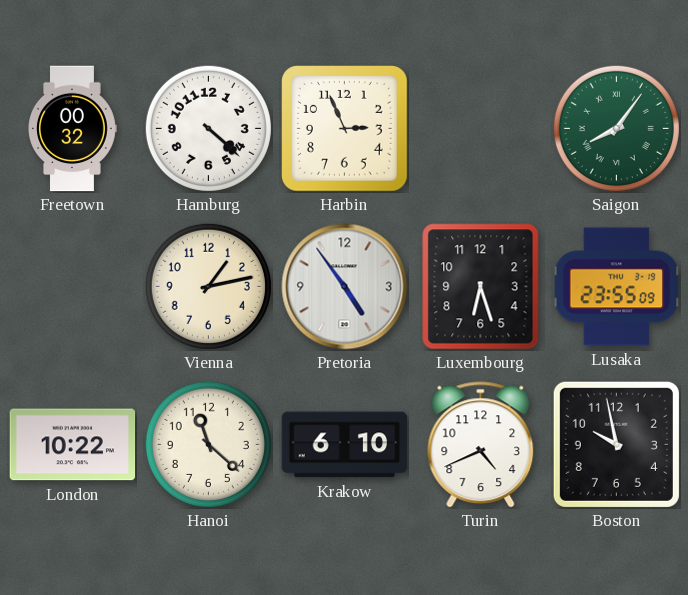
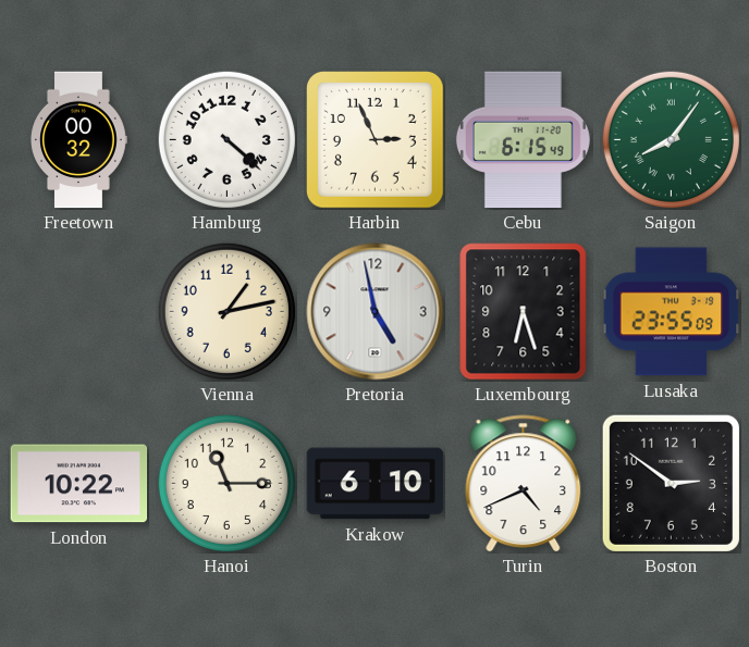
Cebu: none -> 6:15
Pretoria: 4:54 -> 4:58
Hanoi: 11:22 -> 11:15
Boston: 9:58 -> 2:51
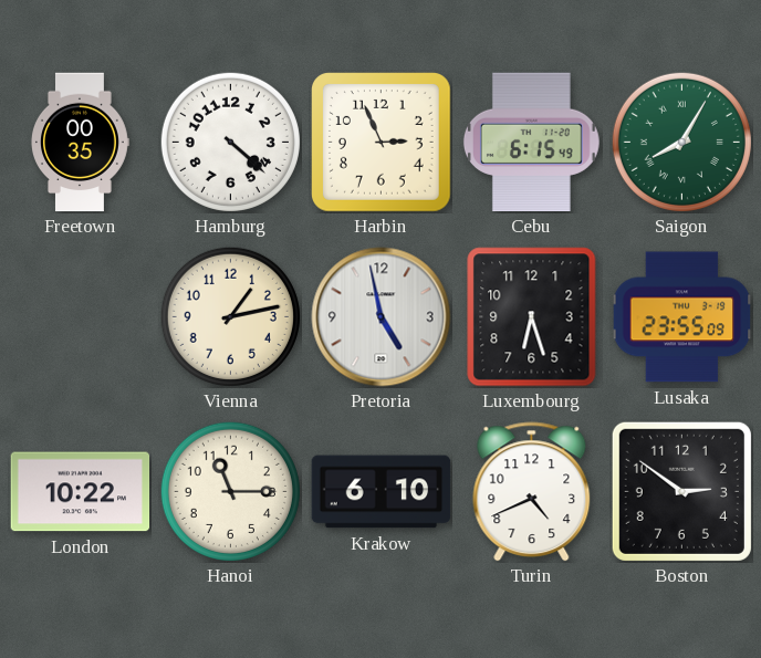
Freetown: 00:32 -> 00:35
Saigon: 8:06 -> 8:05
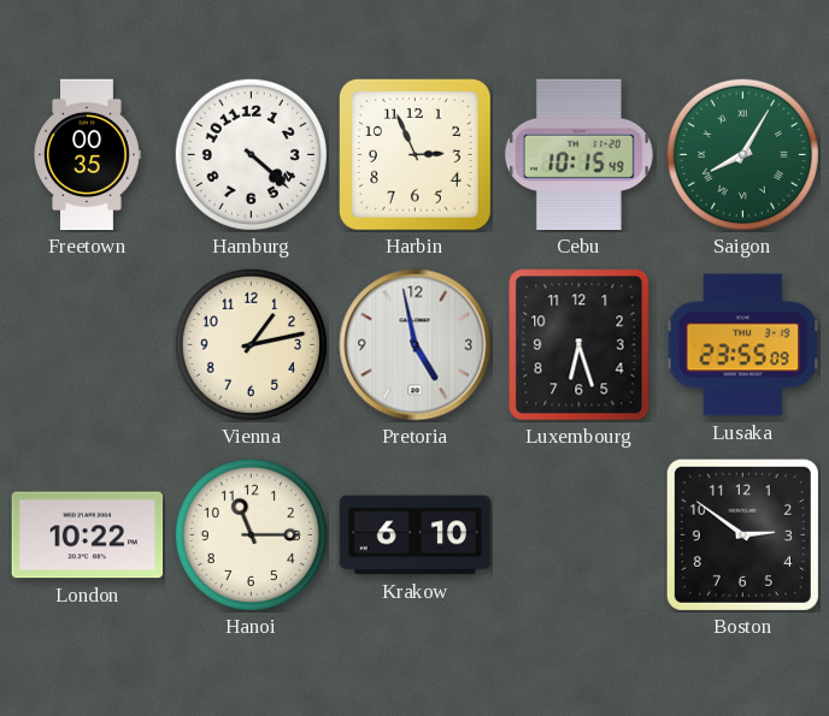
Cebu: 6:15 -> 10:15
Turin: 4:41 -> none
